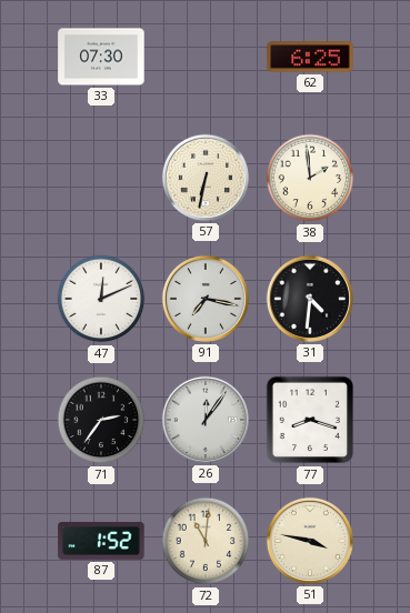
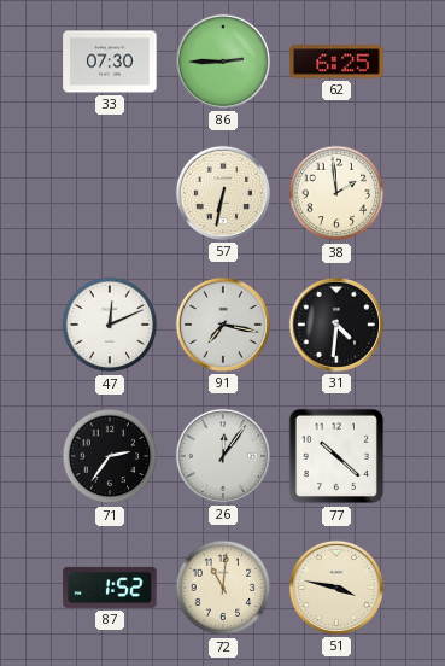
86: none -> 2:45
77: 8:18 -> 10:22
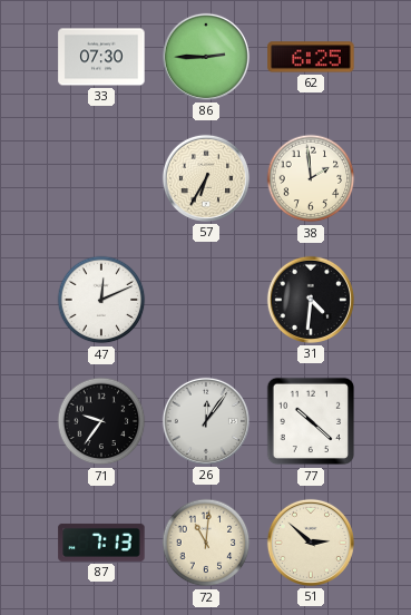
57: 6:32 -> 6:35
91: 7:17 -> none
71: 2:36 -> 9:36
87: 1:52 -> 7:13
51: 3:47 -> 2:52
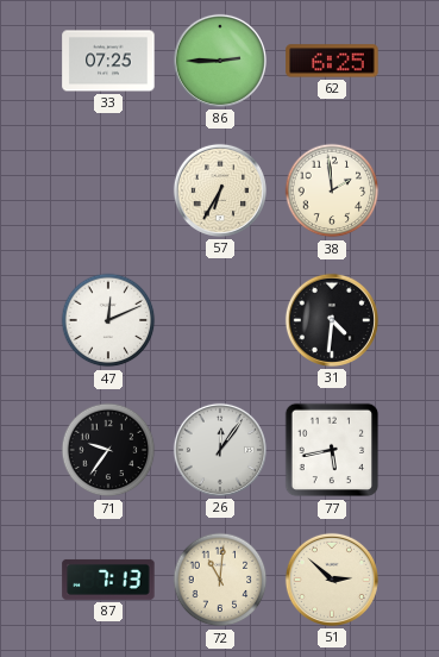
33: 07:30 -> 07:25
77: 10:22 -> 5:43
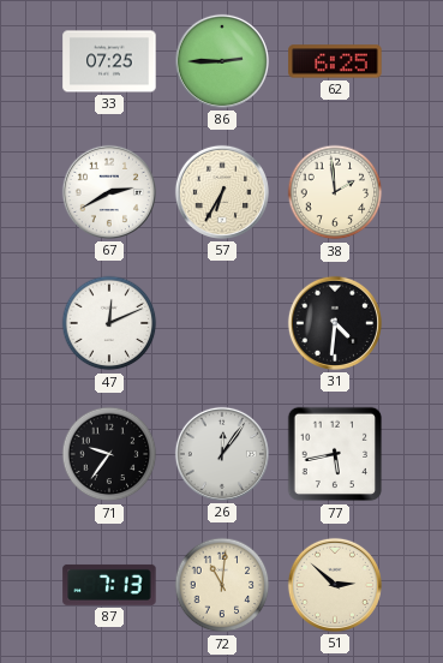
67: none -> 2:40
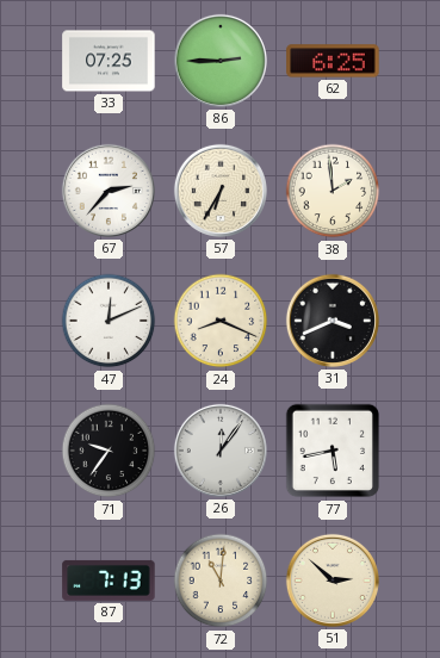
67: 2:40 -> 2:37
24: none -> 8:19
31: 4:31 -> 3:41
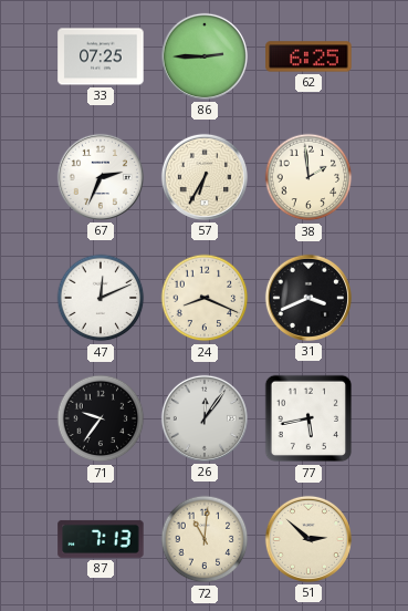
67: 2:37 -> 2:34
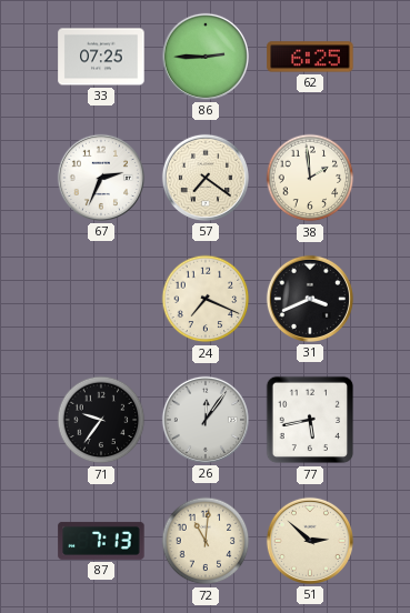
57: 6:35 -> 7:21
47: 12:11 -> none
24: 8:19 -> 7:19
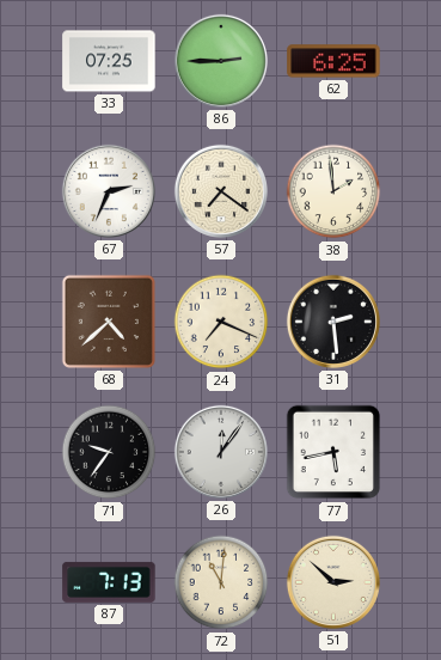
68: none -> 4:38
31: 3:41 -> 2:29
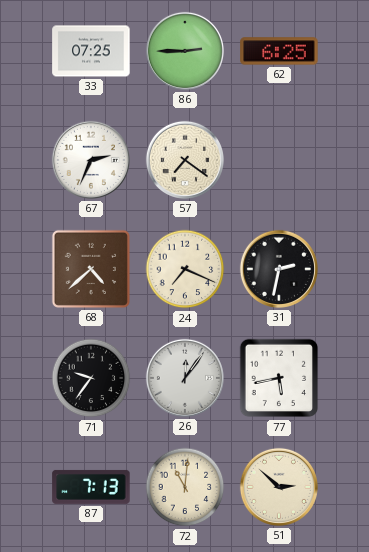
38: 1:59 -> none
31: 2:29 -> 2:32
